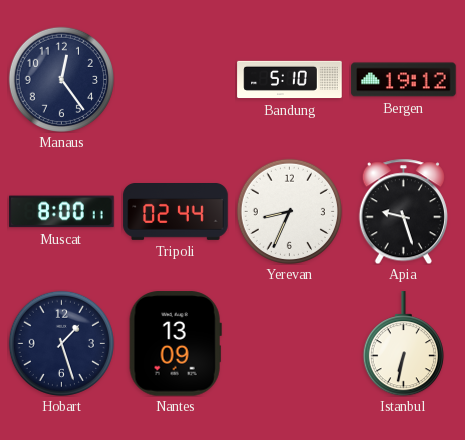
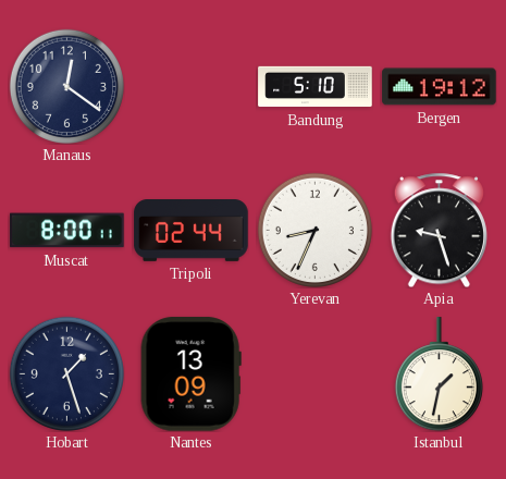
Manaus: 12:24 -> 12:21
Istanbul: 6:32 -> 1:32
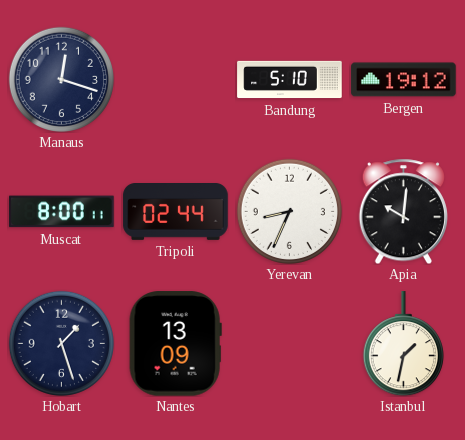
Manaus: 12:21 -> 12:18
Apia: 9:27 -> 10:01
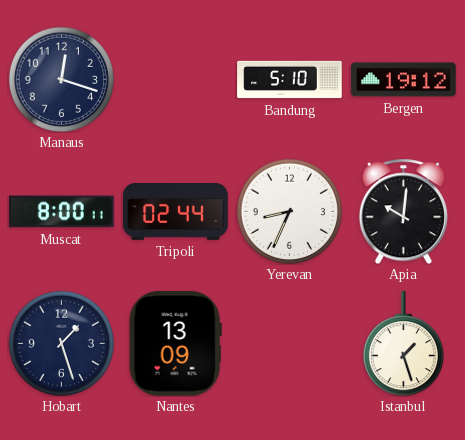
Istanbul: 1:32 -> 1:27
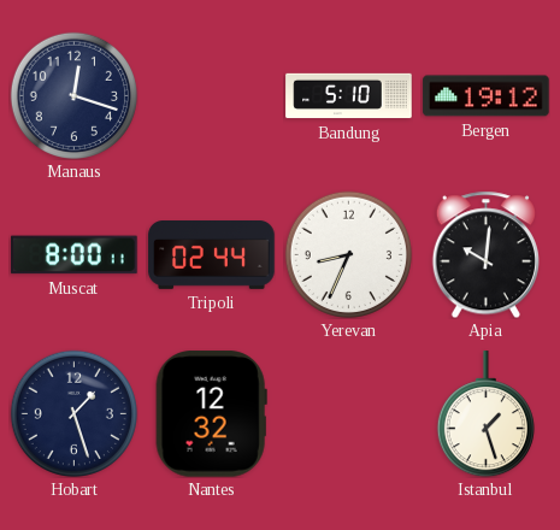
Nantes: 13:09 -> 12:32
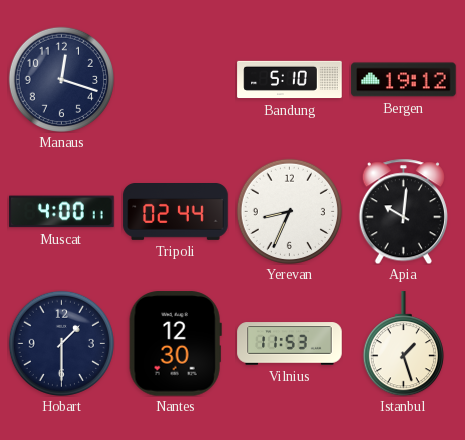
Muscat: 8:00 -> 4:00
Hobart: 1:27 -> 1:30
Nantes: 12:32 -> 12:30
Vilnius: none -> 11:53
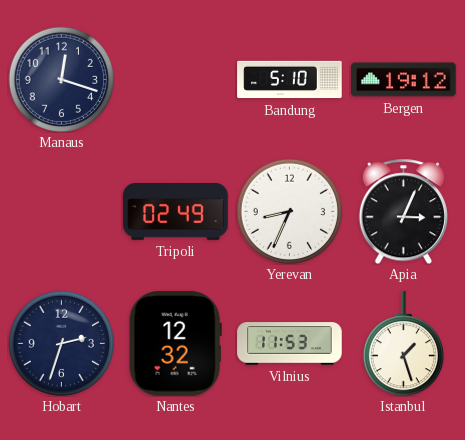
Muscat: 4:00 -> none
Tripoli: 02:44 -> 02:49
Apia: 10:01 -> 3:04
Hobart: 1:30 -> 2:33
Nantes: 12:30 -> 12:32
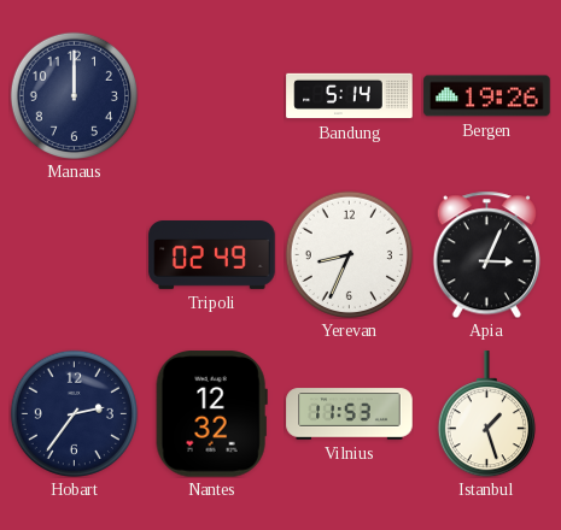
Manaus: 12:18 -> 12:00
Bandung: 5:10 -> 5:14
Bergen: 19:12 -> 19:26
Hobart: 2:33 -> 2:36
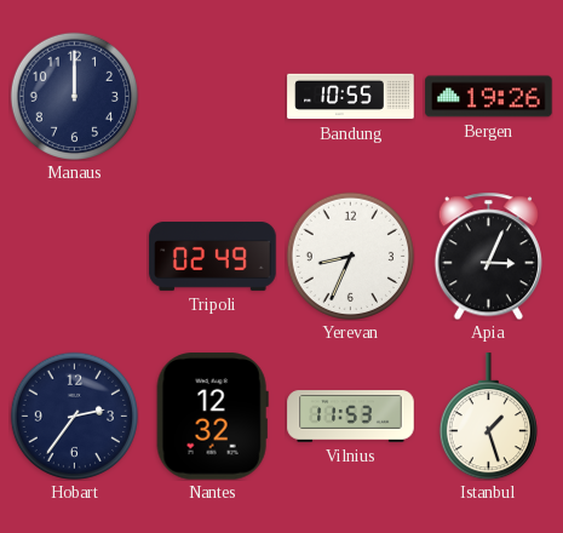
Bandung: 5:14 -> 10:55
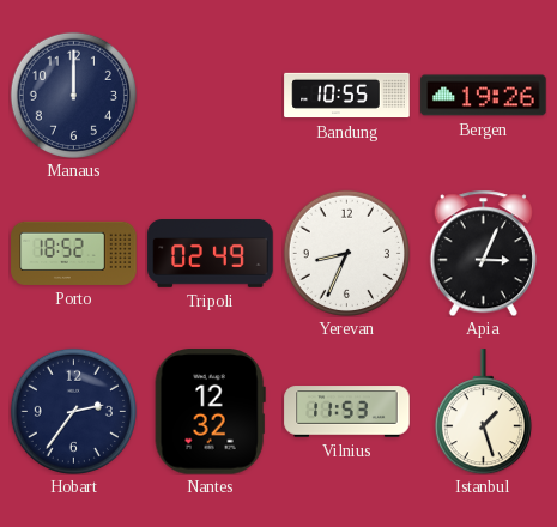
Porto: none -> 18:52
